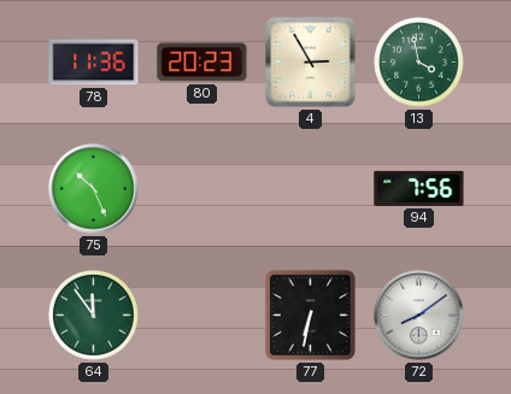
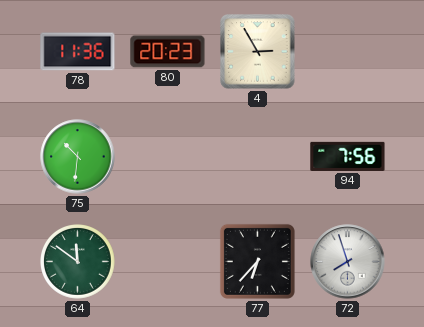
13: 3:58 -> none
75: 10:26 -> 10:31
64: 11:54 -> 11:51
77: 6:32 -> 6:37
72: 8:09 -> 7:57
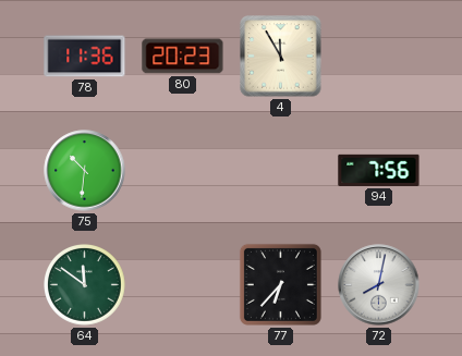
4: 2:55 -> 11:55
72: 7:57 -> 8:02
